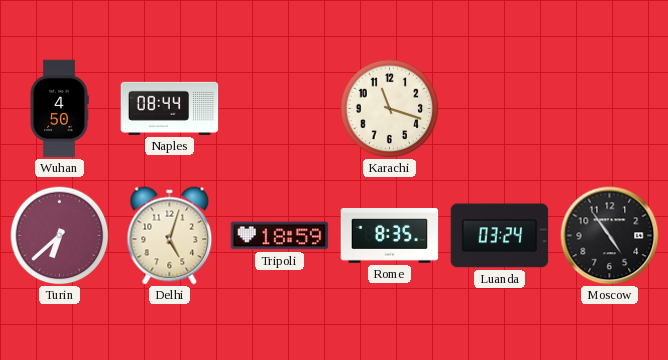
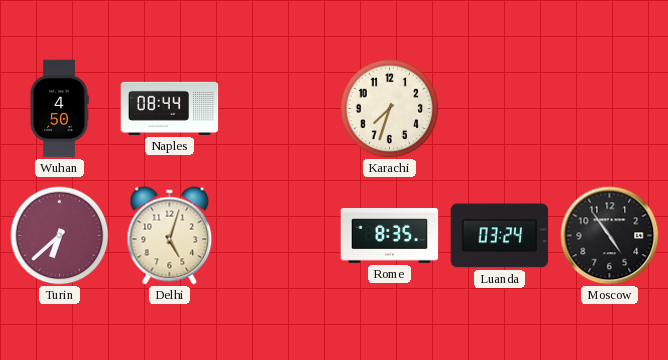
Karachi: 11:18 -> 7:33
Tripoli: 18:59 -> none
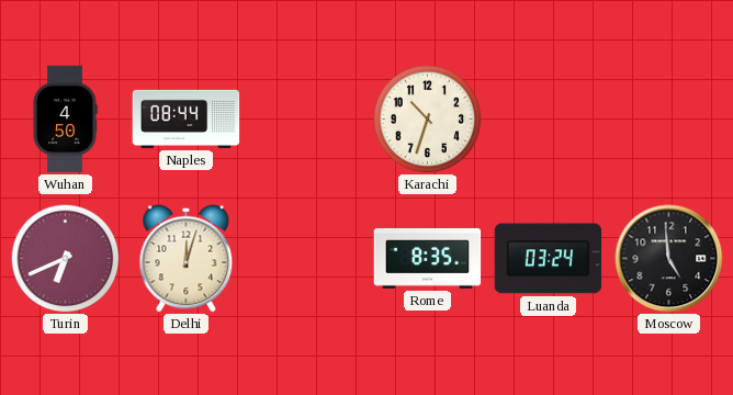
Karachi: 7:33 -> 10:33
Turin: 6:38 -> 6:41
Delhi: 5:03 -> 12:03
Moscow: 4:54 -> 4:59
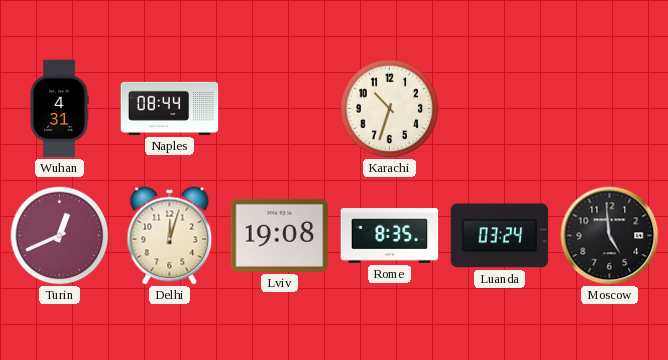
Wuhan: 4:50 -> 4:31
Turin: 6:41 -> 12:41
Lviv: none -> 19:08
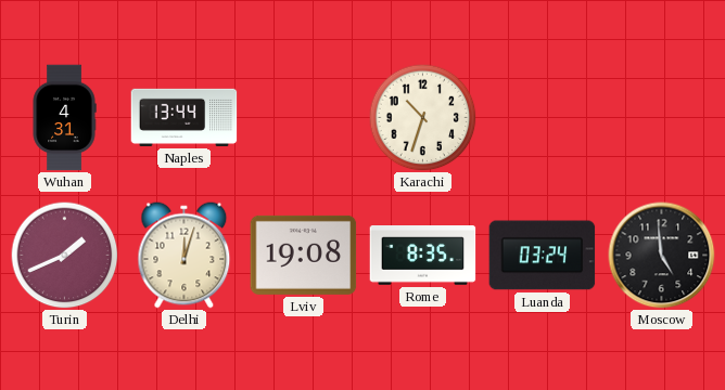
Naples: 08:44 -> 13:44
Turin: 12:41 -> 1:41
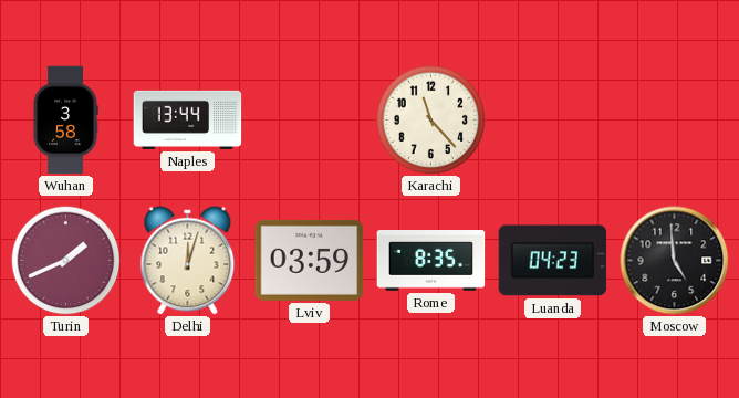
Wuhan: 4:31 -> 3:58
Karachi: 10:33 -> 11:23
Lviv: 19:08 -> 03:59
Luanda: 03:24 -> 04:23
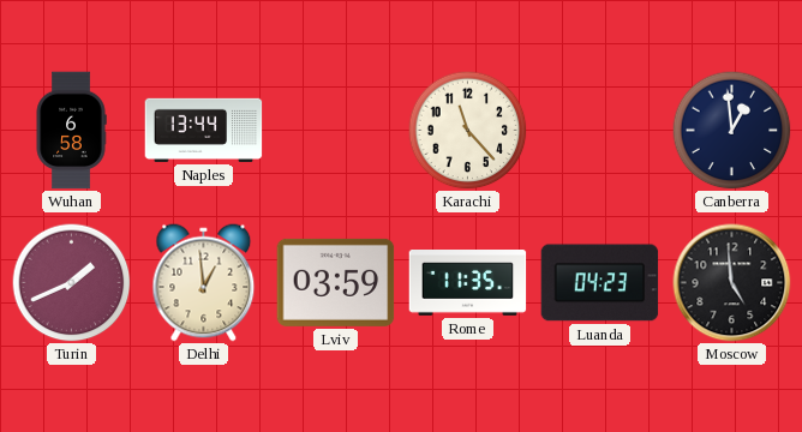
Wuhan: 3:58 -> 6:58
Canberra: none -> 12:59
Delhi: 12:03 -> 12:59
Rome: 8:35 -> 11:35
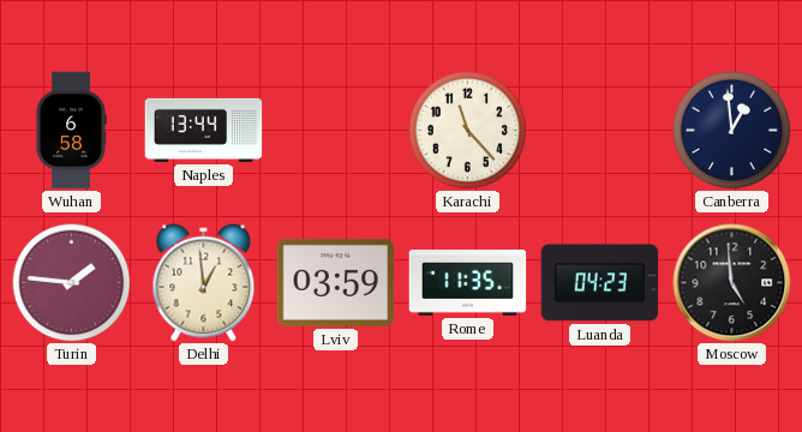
Turin: 1:41 -> 1:46
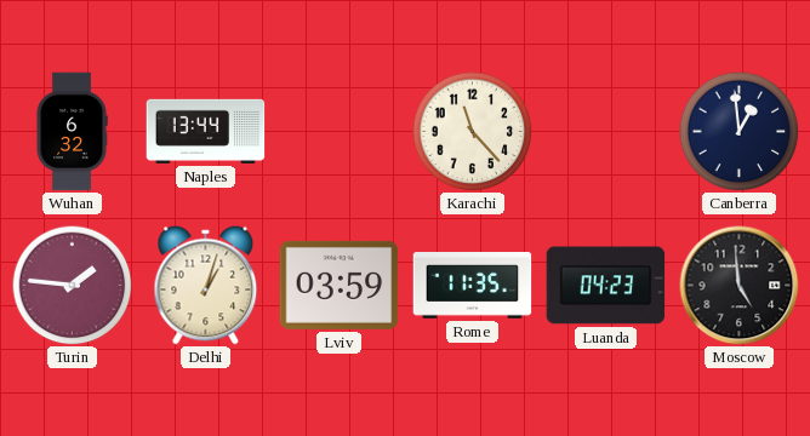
Wuhan: 6:58 -> 6:32
Delhi: 12:59 -> 1:03
